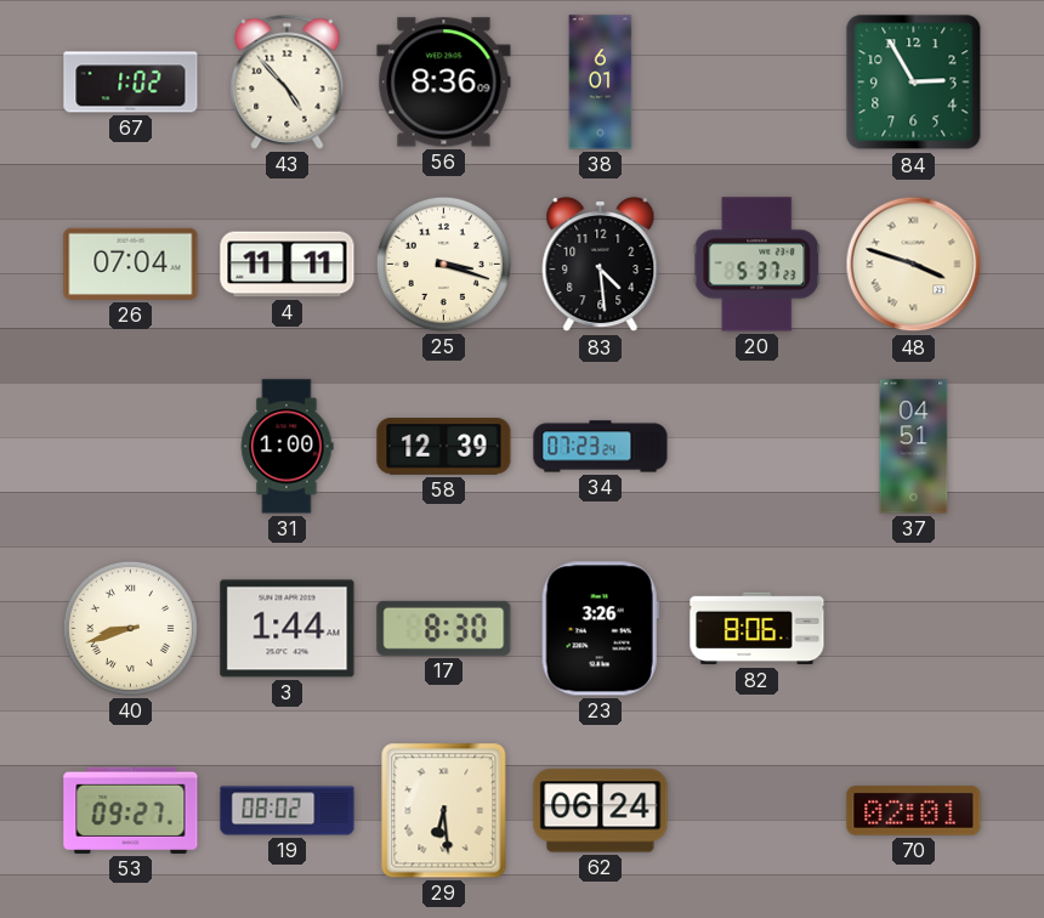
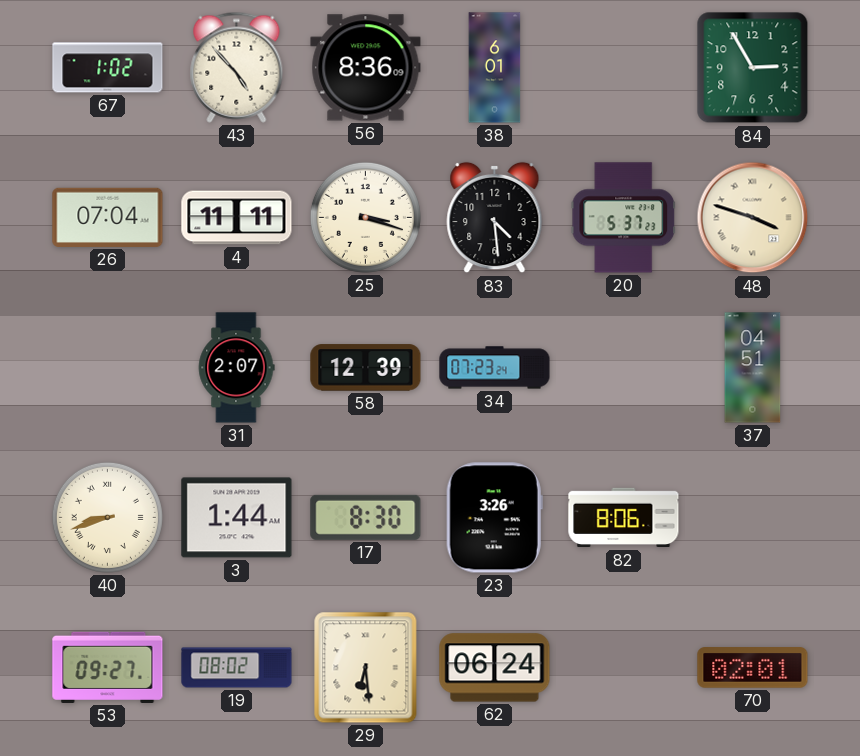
31: 1:00 -> 2:07
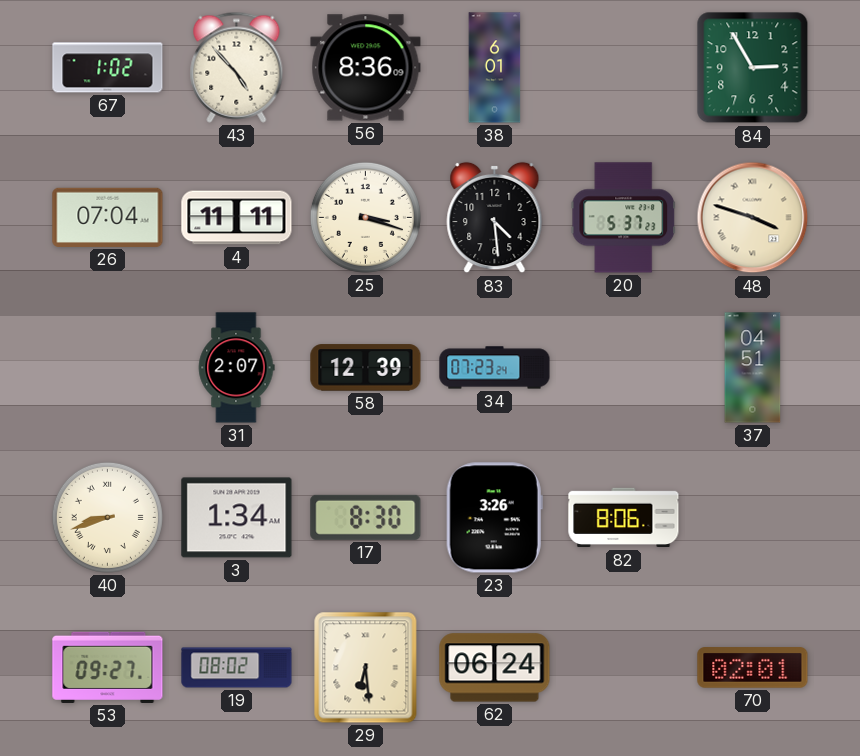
3: 1:44 -> 1:34
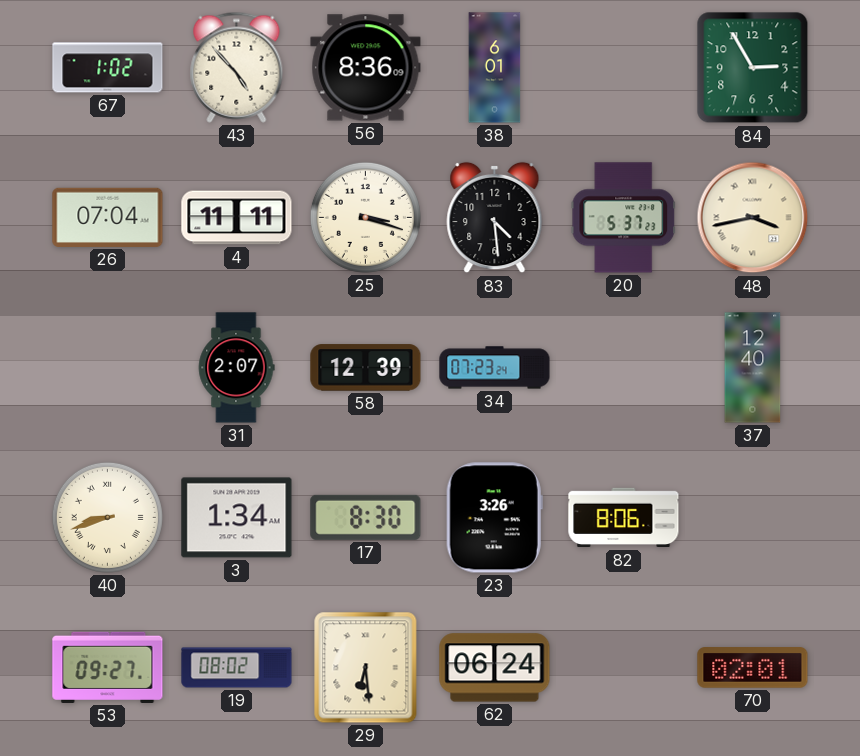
48: 3:48 -> 3:43
37: 04:51 -> 12:40
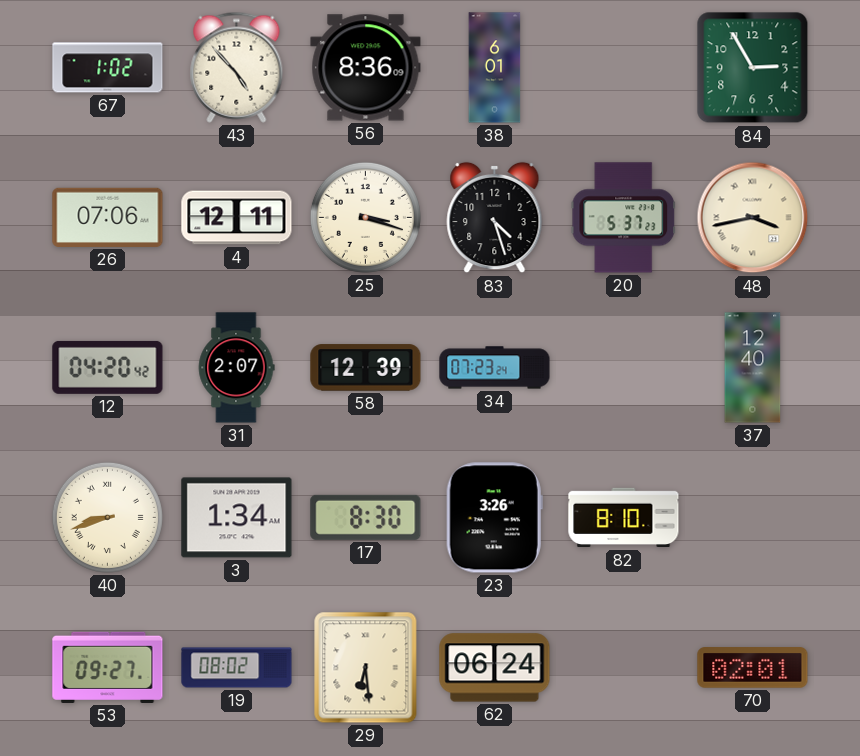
26: 07:04 -> 07:06
4: 11:11 -> 12:11
83: 4:29 -> 4:27
12: none -> 04:20
82: 8:06 -> 8:10
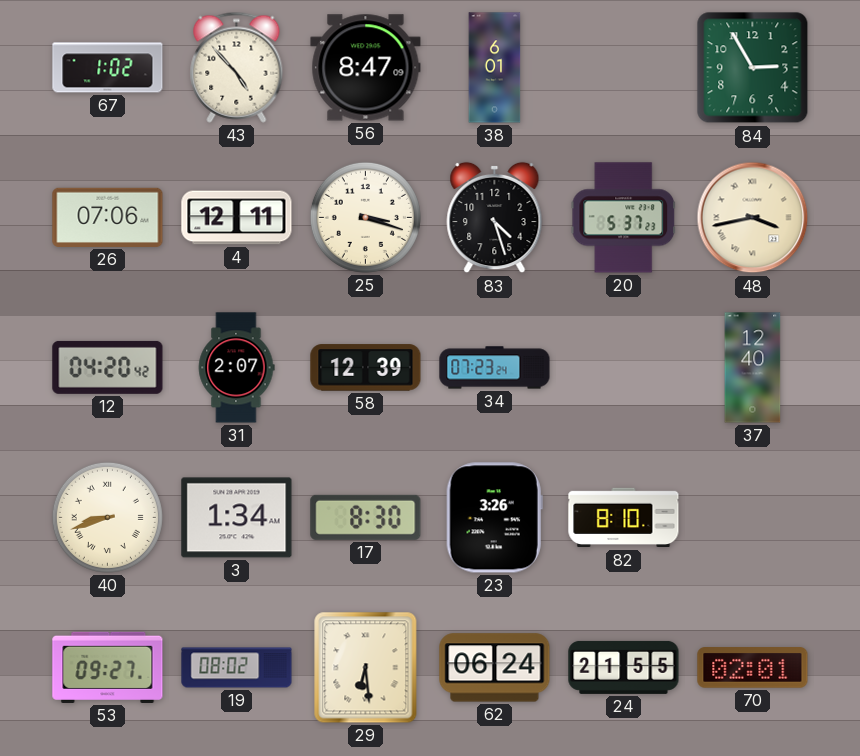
56: 8:36 -> 8:47
24: none -> 21:55
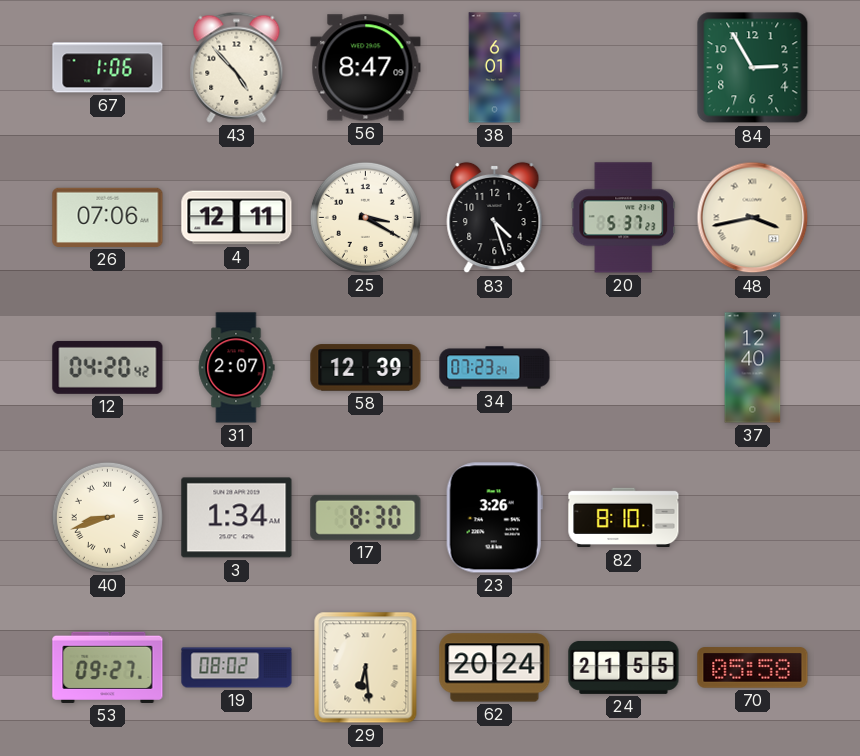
67: 1:02 -> 1:06
25: 3:18 -> 3:20
62: 06:24 -> 20:24
70: 02:01 -> 05:58
